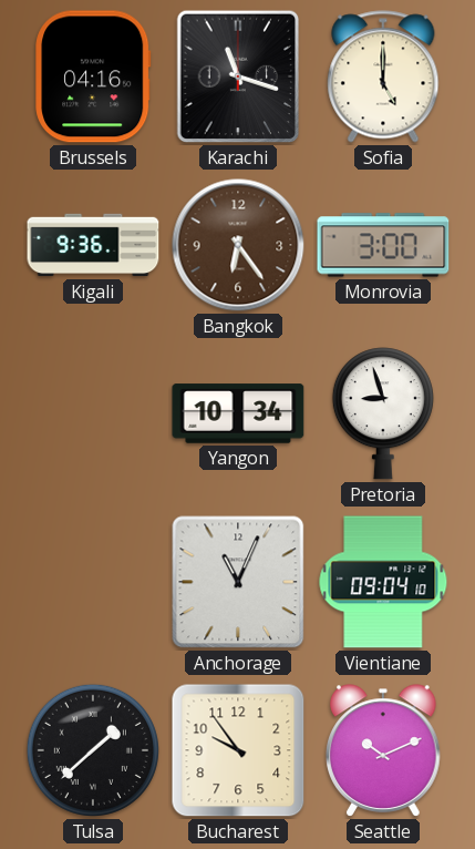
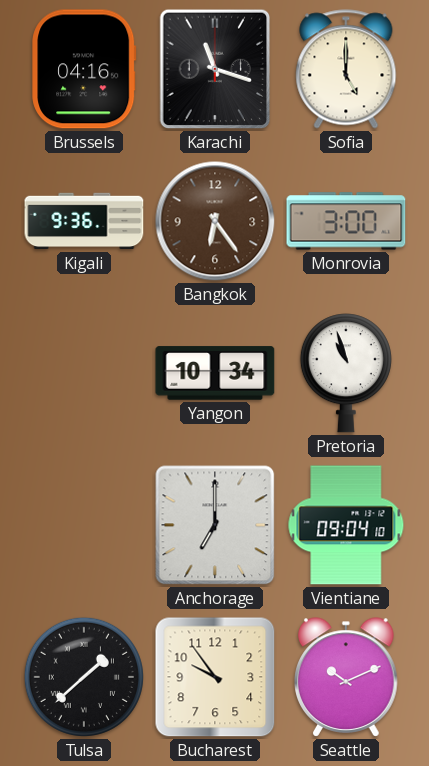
Pretoria: 8:57 -> 10:57
Anchorage: 11:04 -> 7:00
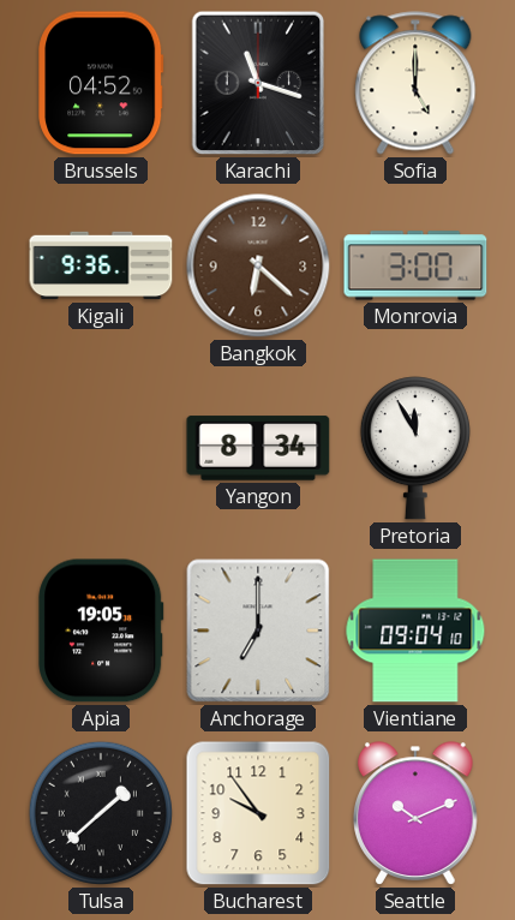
Brussels: 04:16 -> 04:52
Bangkok: 6:24 -> 6:22
Yangon: 10:34 -> 8:34
Pretoria: 10:57 -> 11:55
Apia: none -> 19:05
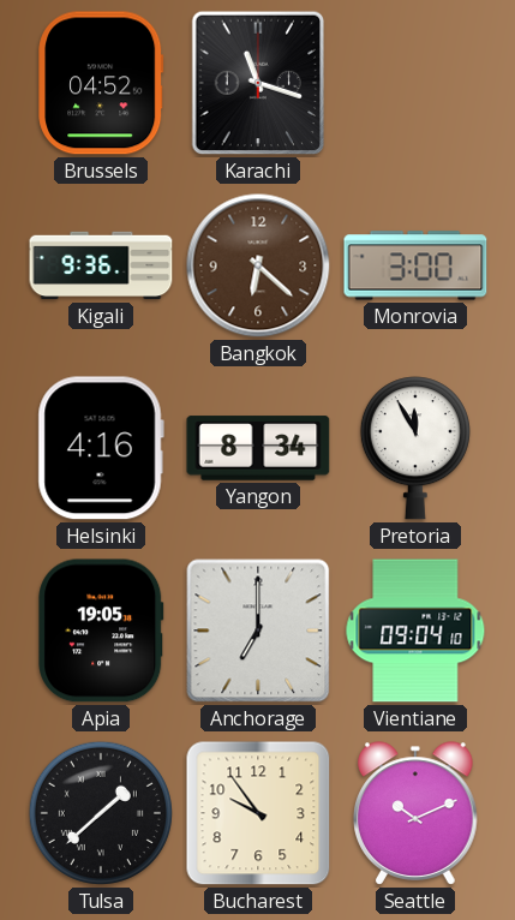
Sofia: 5:00 -> none
Helsinki: none -> 4:16
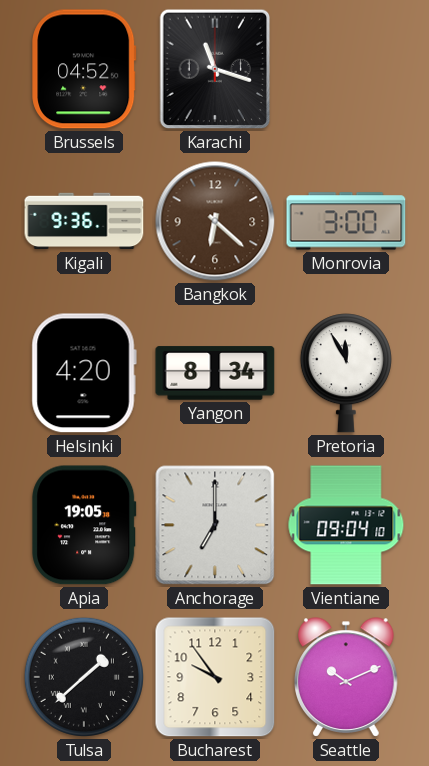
Helsinki: 4:16 -> 4:20
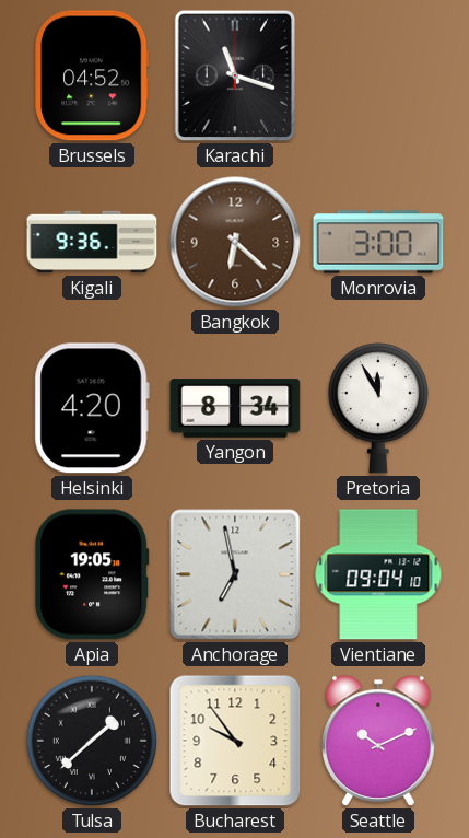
Anchorage: 7:00 -> 6:58
